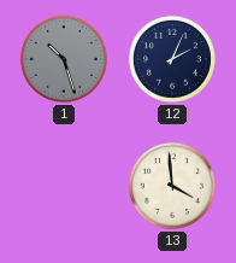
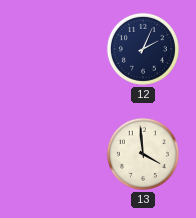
1: 10:27 -> none
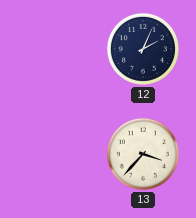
13: 3:59 -> 3:37
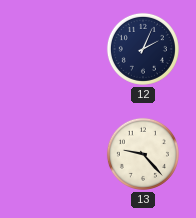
13: 3:37 -> 9:23
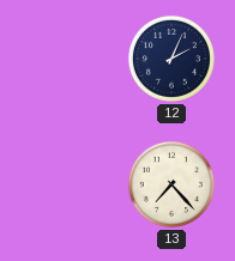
13: 9:23 -> 7:23
